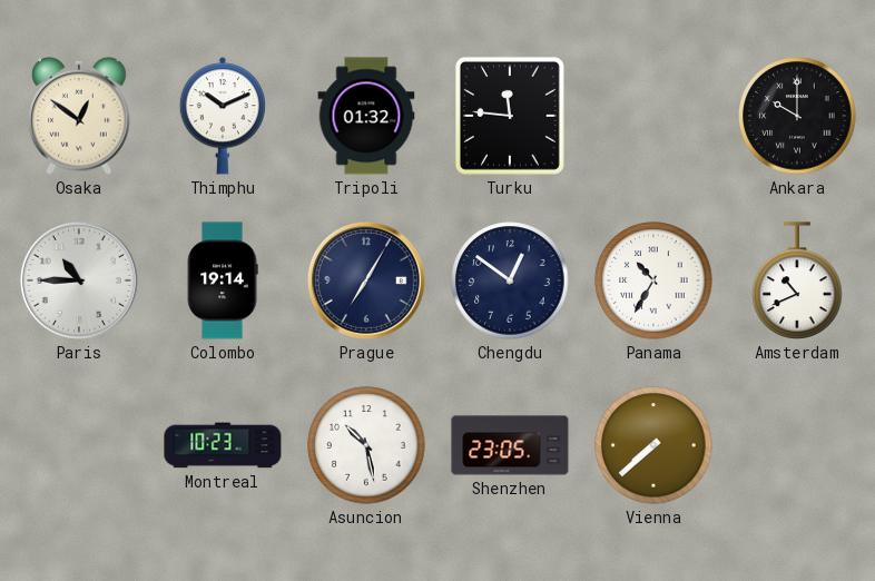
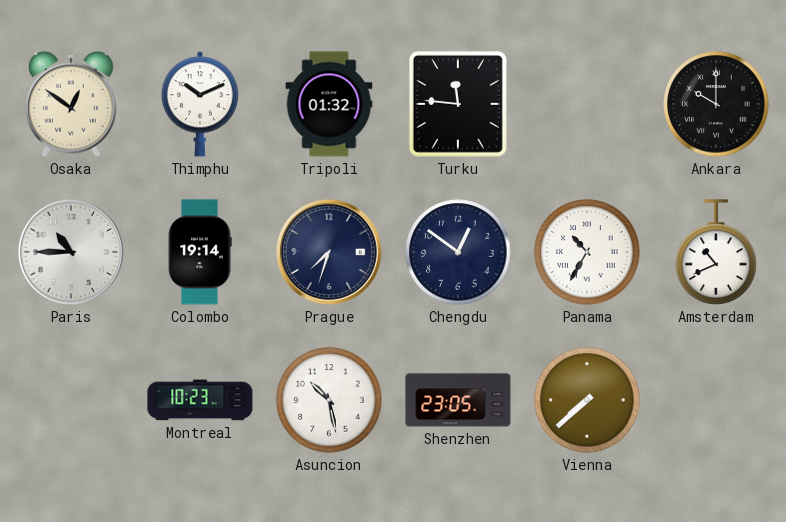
Prague: 7:05 -> 7:33
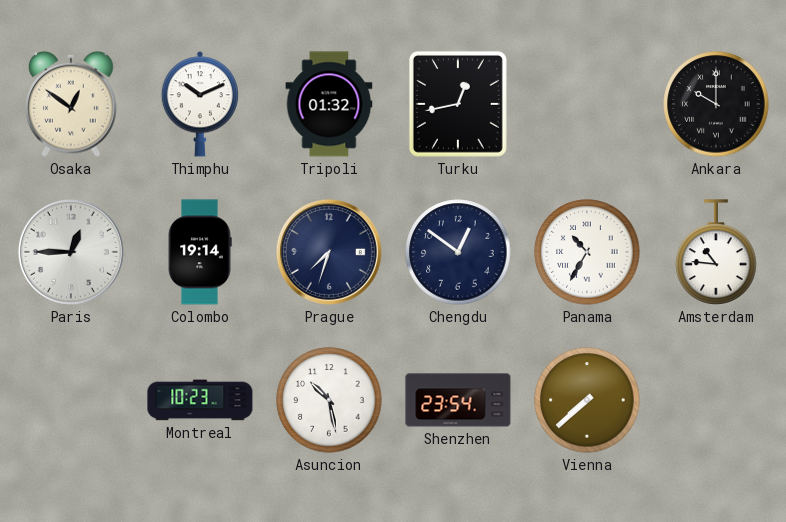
Turku: 11:46 -> 12:43
Paris: 10:45 -> 12:45
Amsterdam: 10:41 -> 10:46
Shenzhen: 23:05 -> 23:54
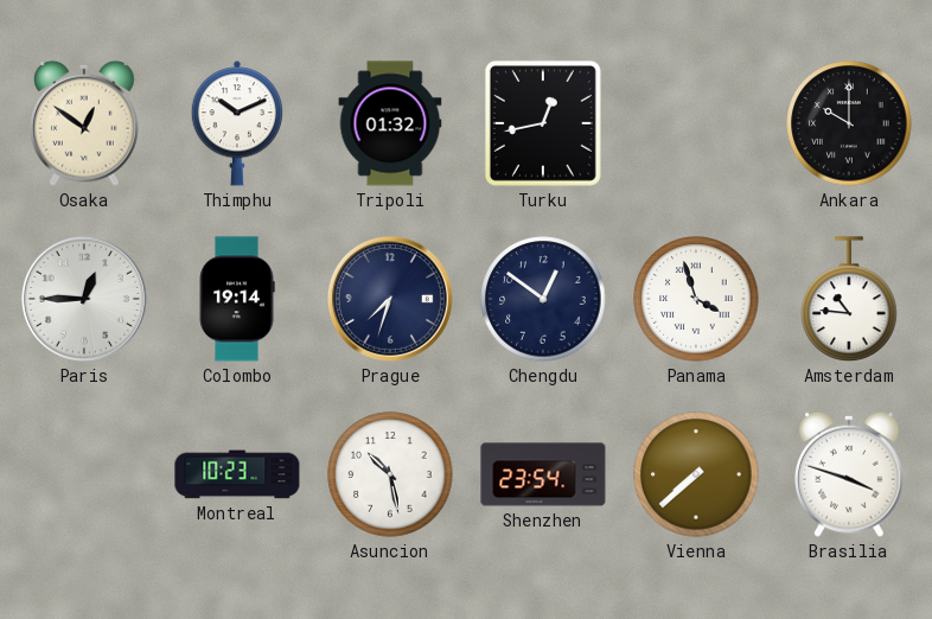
Panama: 10:35 -> 3:57
Brasilia: none -> 3:48
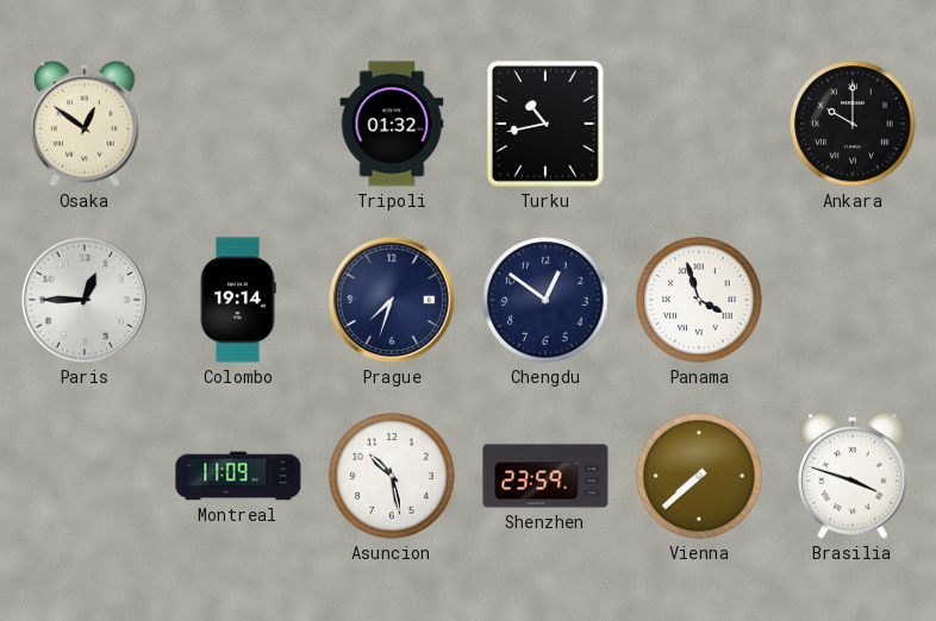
Thimphu: 10:11 -> none
Turku: 12:43 -> 10:43
Amsterdam: 10:46 -> none
Montreal: 10:23 -> 11:09
Shenzhen: 23:54 -> 23:59
